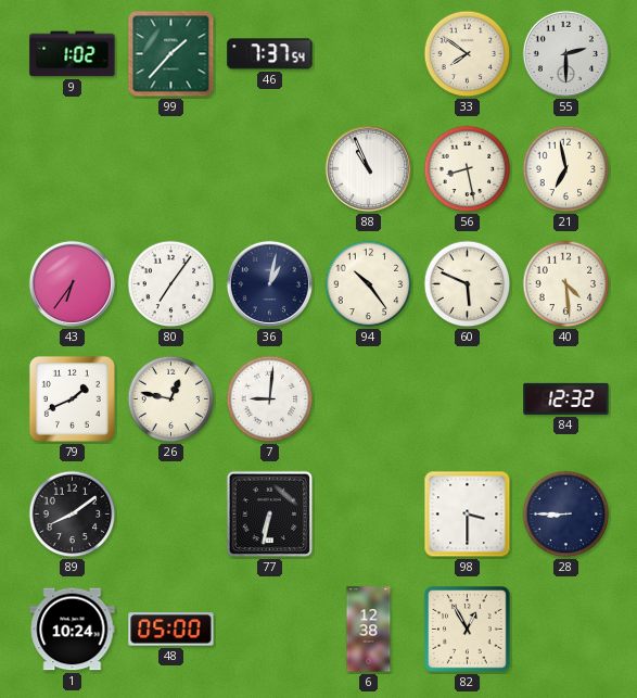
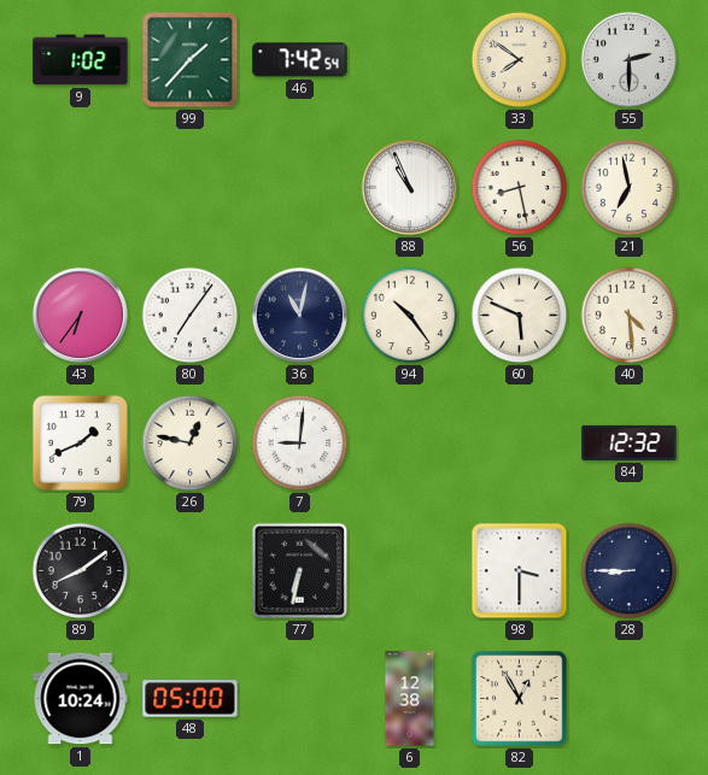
46: 7:37 -> 7:42
36: 1:02 -> 11:02
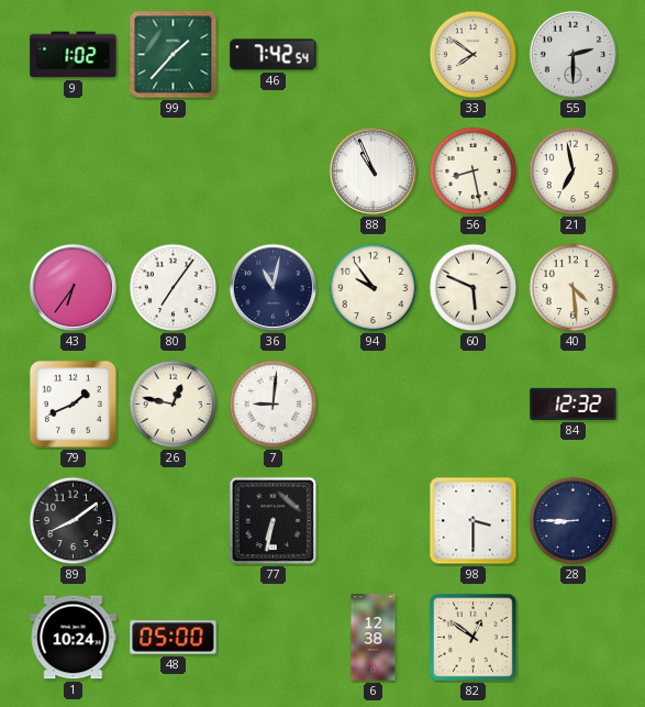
94: 10:24 -> 9:54
82: 12:55 -> 12:51
